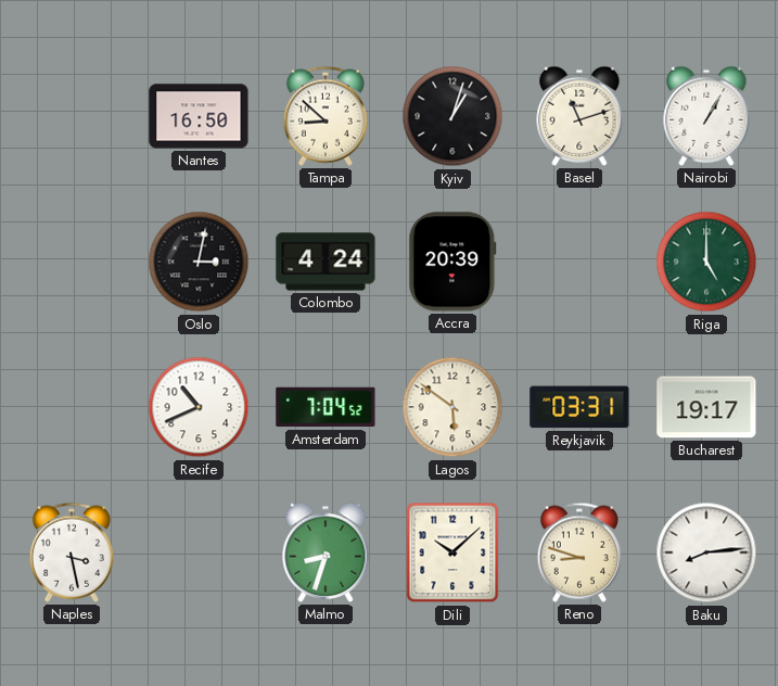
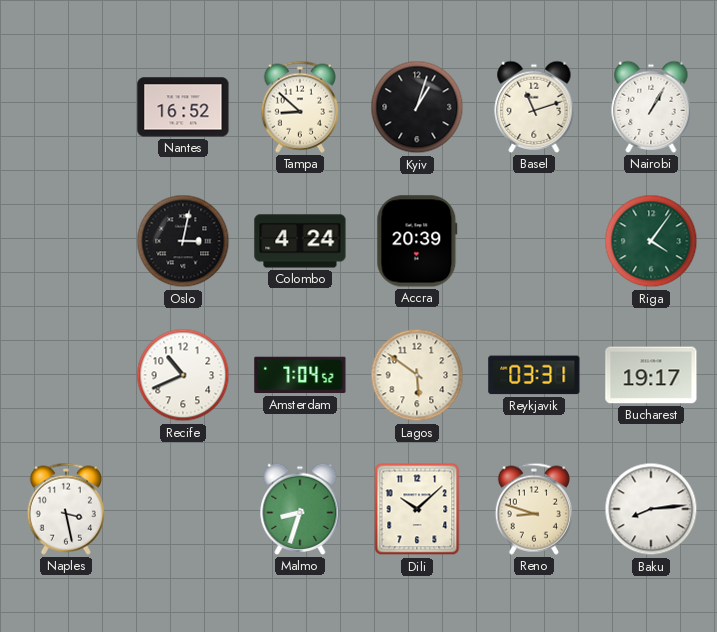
Nantes: 16:50 -> 16:52
Riga: 5:00 -> 4:06
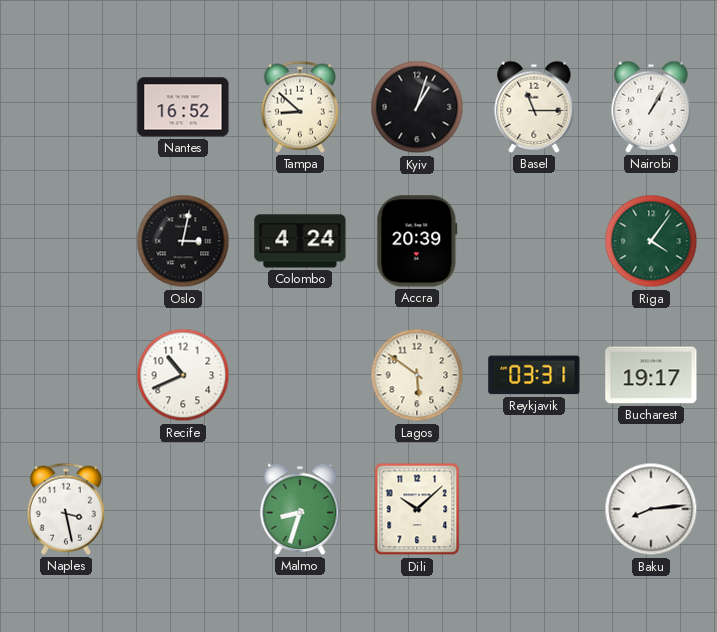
Basel: 11:12 -> 11:15
Amsterdam: 7:04 -> none
Reno: 8:48 -> none
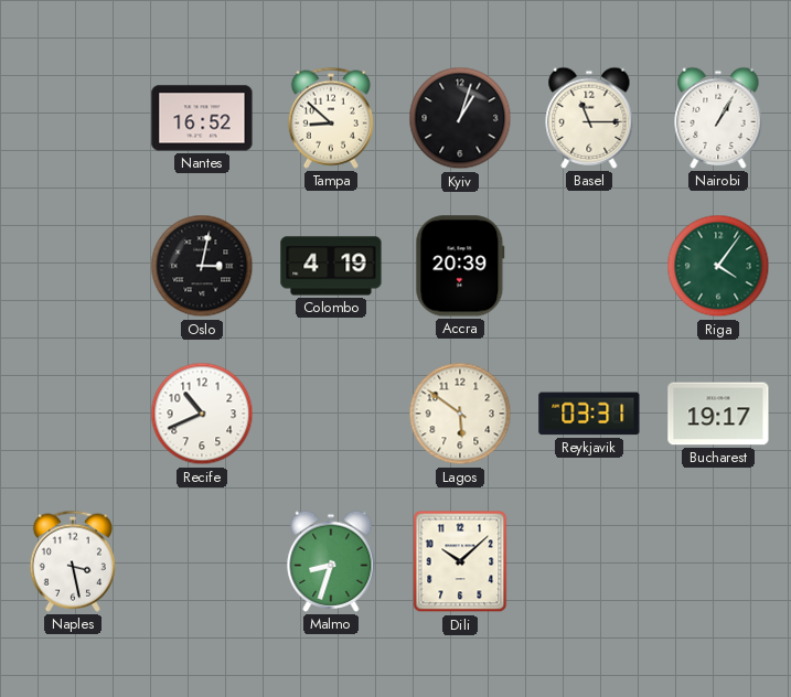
Colombo: 4:24 -> 4:19
Baku: 8:14 -> none
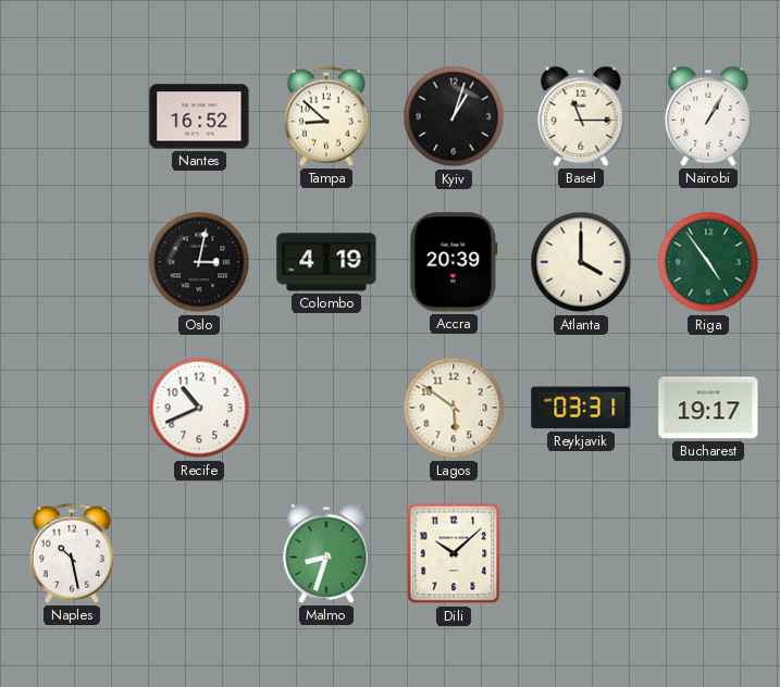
Atlanta: none -> 4:00
Riga: 4:06 -> 4:54
Naples: 3:28 -> 10:28
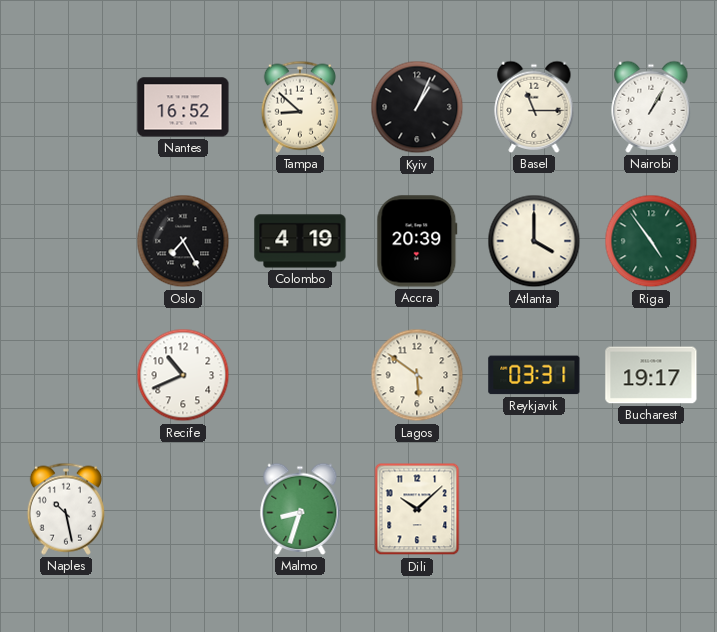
Kyiv: 1:03 -> 1:04
Oslo: 3:02 -> 7:25
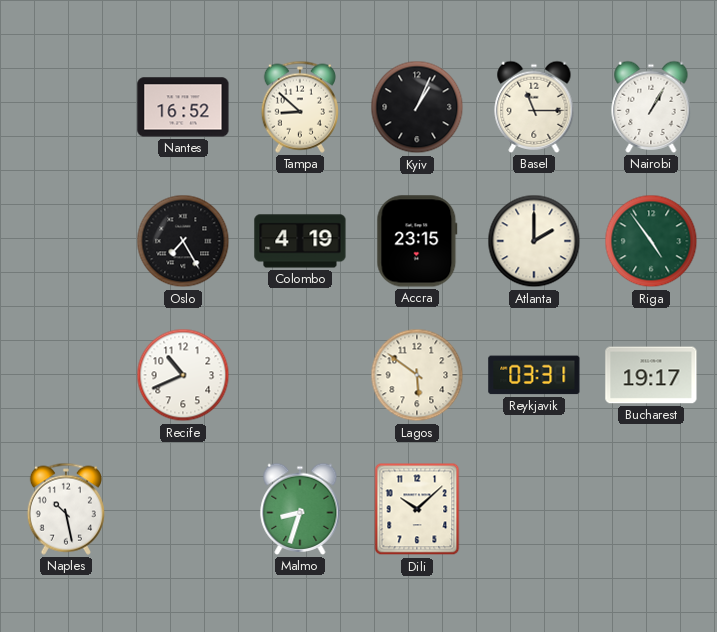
Accra: 20:39 -> 23:15
Atlanta: 4:00 -> 2:00
